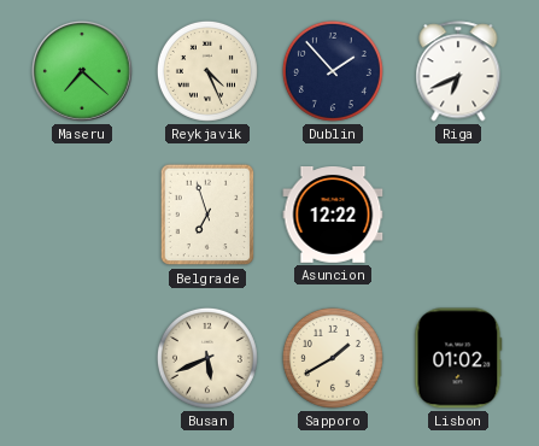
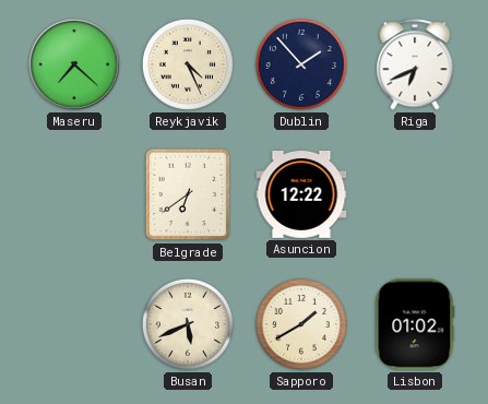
Belgrade: 6:57 -> 6:39
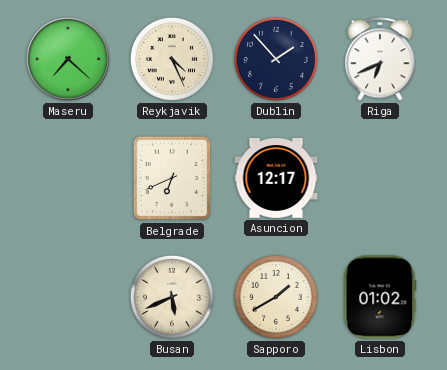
Belgrade: 6:39 -> 6:41
Asuncion: 12:22 -> 12:17
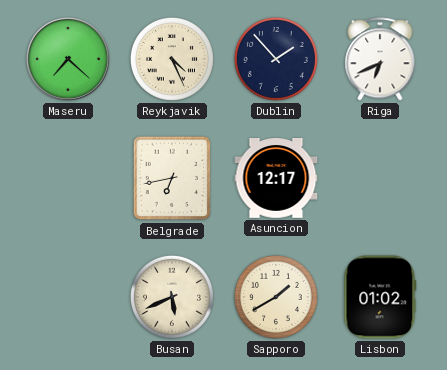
Belgrade: 6:41 -> 6:43
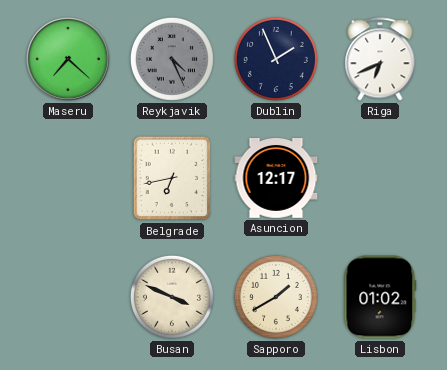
Reykjavik dial: cream -> grey
Dublin: 1:53 -> 1:56
Busan: 5:41 -> 3:49
